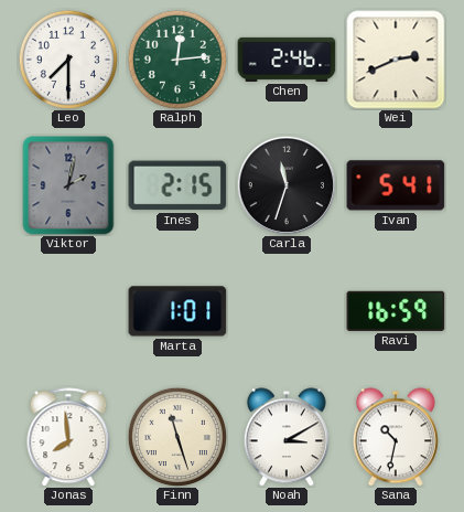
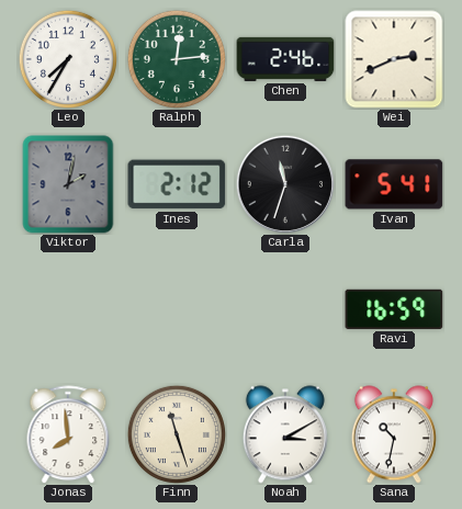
Leo: 7:30 -> 7:35
Ines: 2:15 -> 2:12
Marta: 1:01 -> none
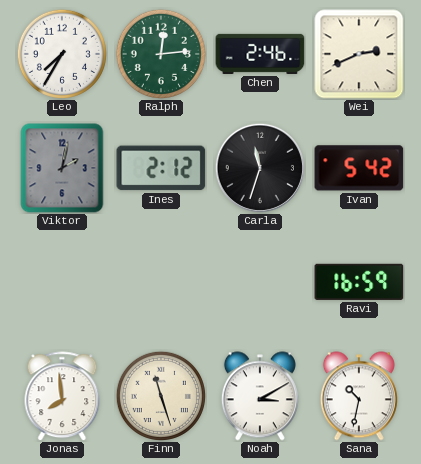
Ivan: 5:41 -> 5:42
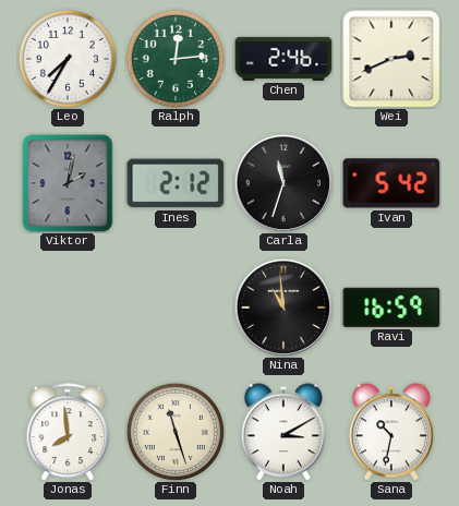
Nina: none -> 10:59
